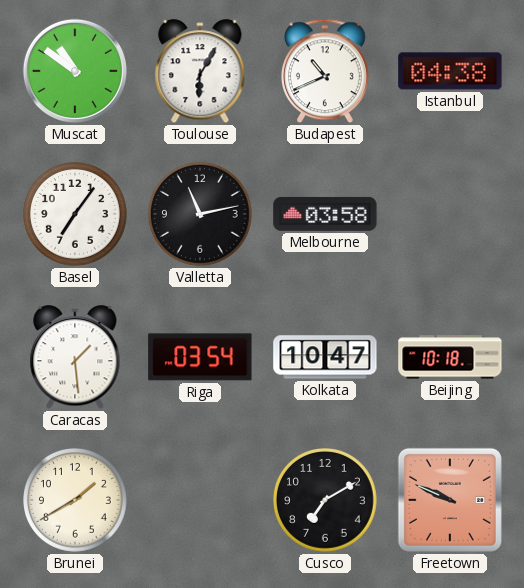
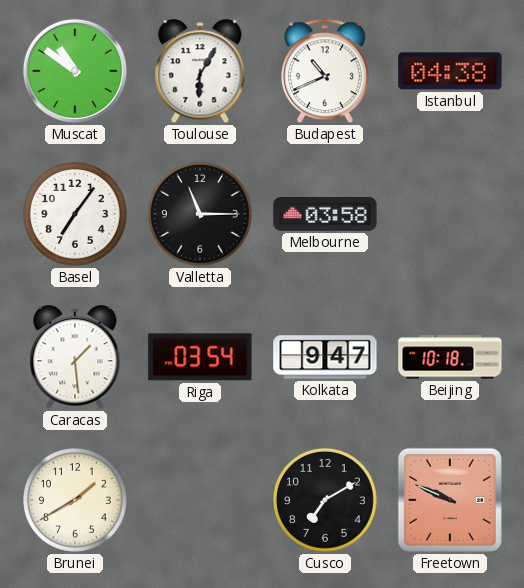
Valletta: 11:13 -> 11:15
Kolkata: 10:47 -> 9:47
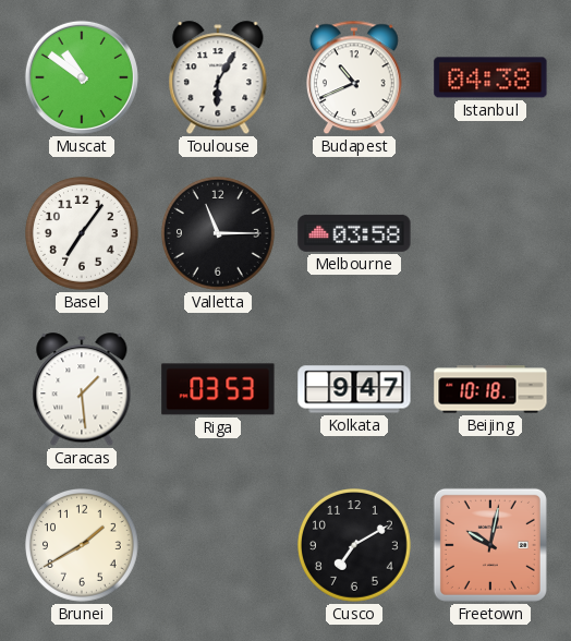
Riga: 03:54 -> 03:53
Freetown: 9:49 -> 10:02
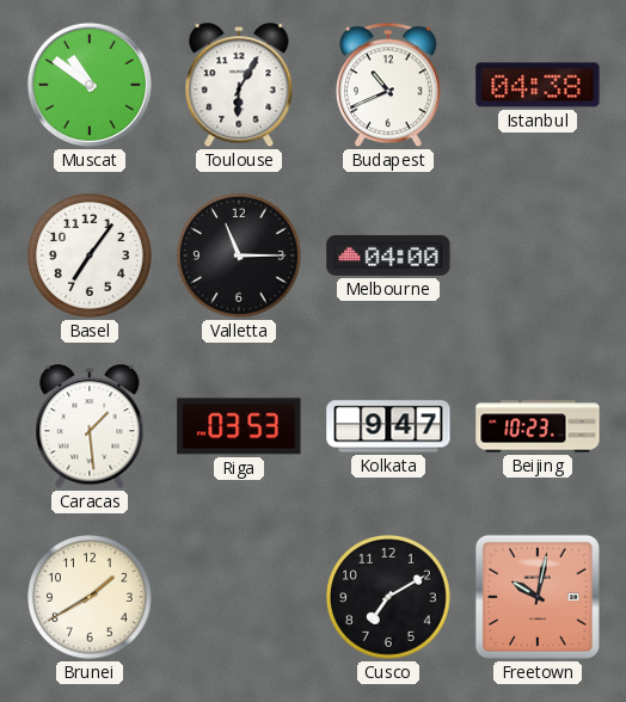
Melbourne: 03:58 -> 04:00
Beijing: 10:18 -> 10:23
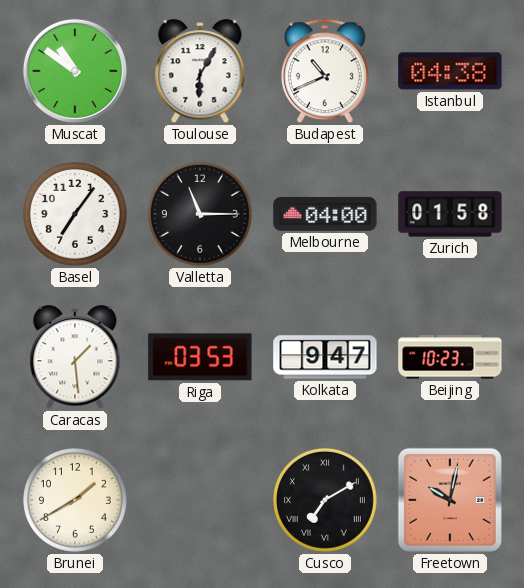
Zurich: none -> 01:58
Cusco numerals: Arabic -> Roman
